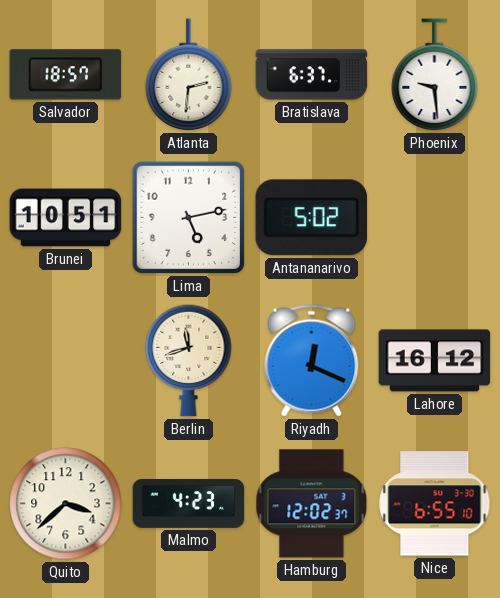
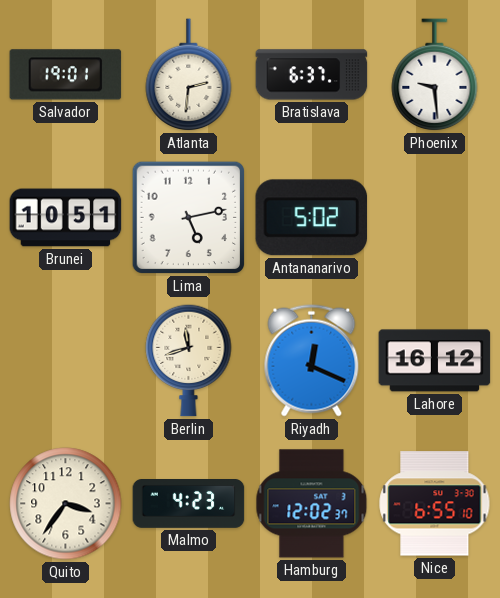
Salvador: 18:57 -> 19:01
Quito: 3:38 -> 3:36
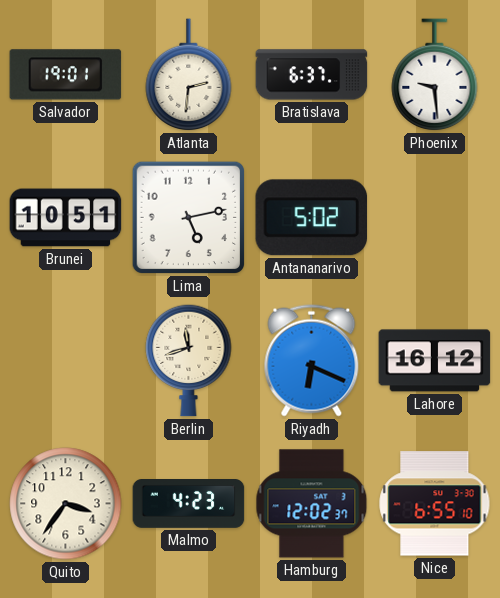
Riyadh: 12:19 -> 6:19
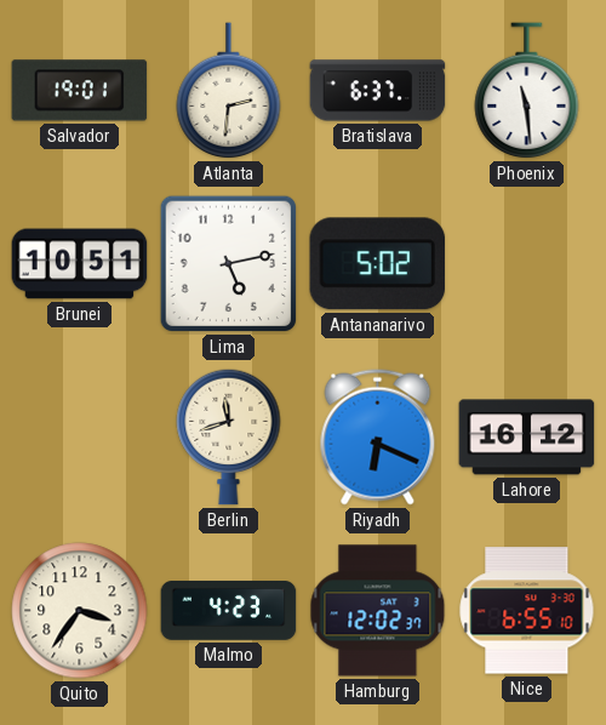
Phoenix: 9:29 -> 11:29
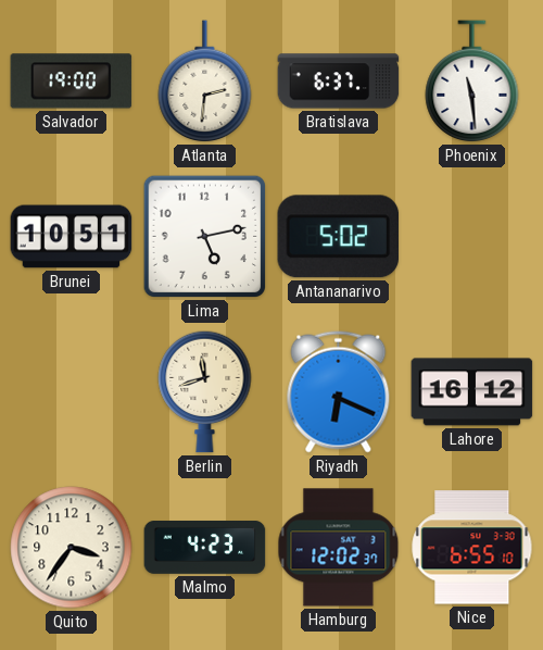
Salvador: 19:01 -> 19:00
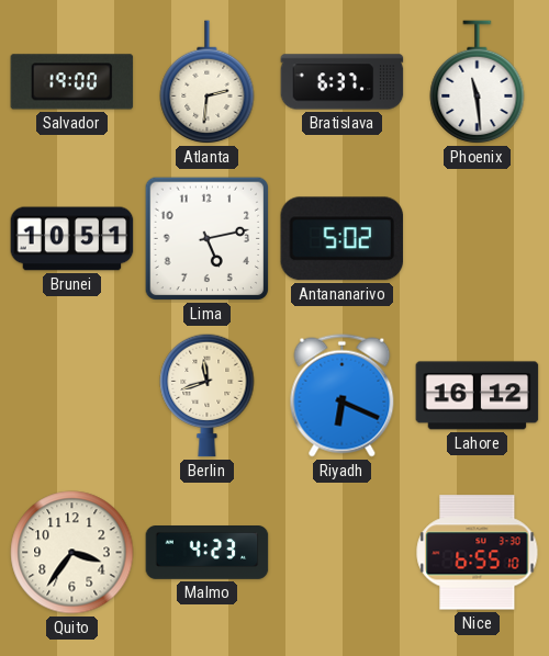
Hamburg: 12:02 -> none
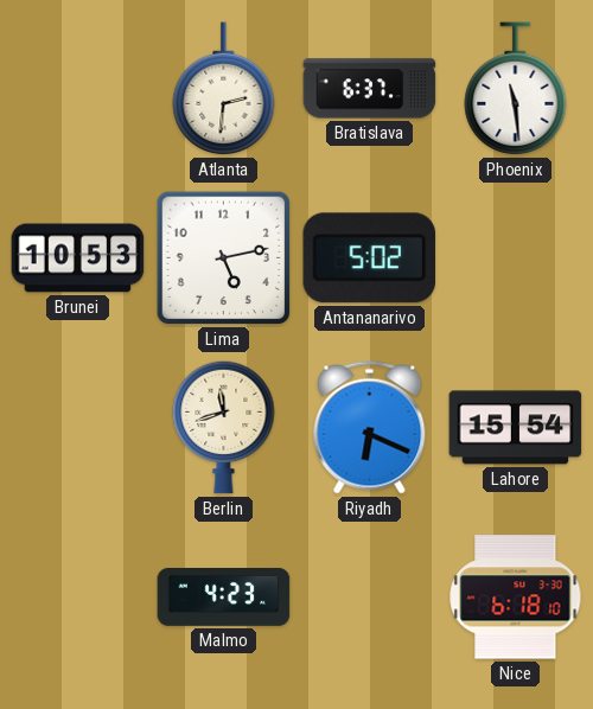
Salvador: 19:00 -> none
Brunei: 10:51 -> 10:53
Lahore: 16:12 -> 15:54
Quito: 3:36 -> none
Nice: 6:55 -> 6:18
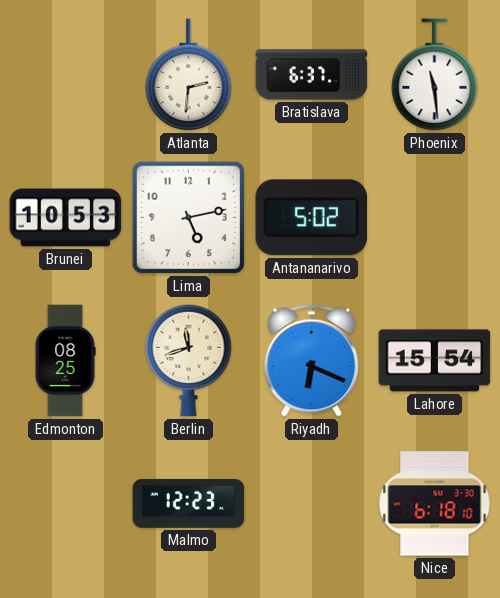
Edmonton: none -> 08:25
Malmo: 4:23 -> 12:23
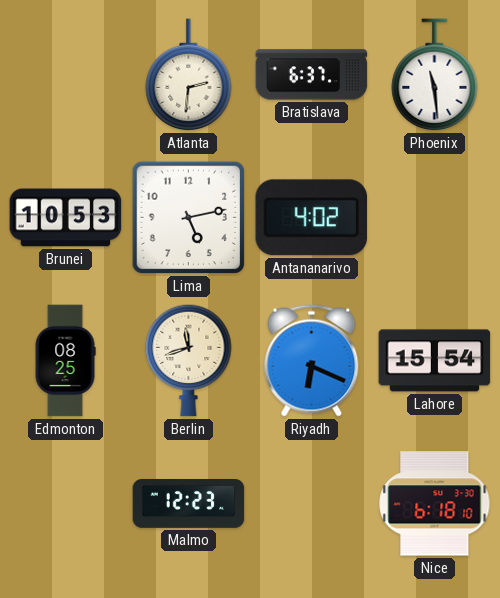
Antananarivo: 5:02 -> 4:02
